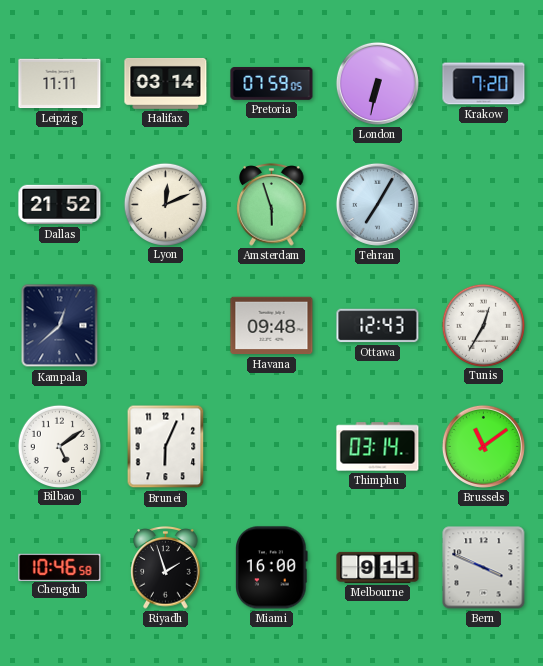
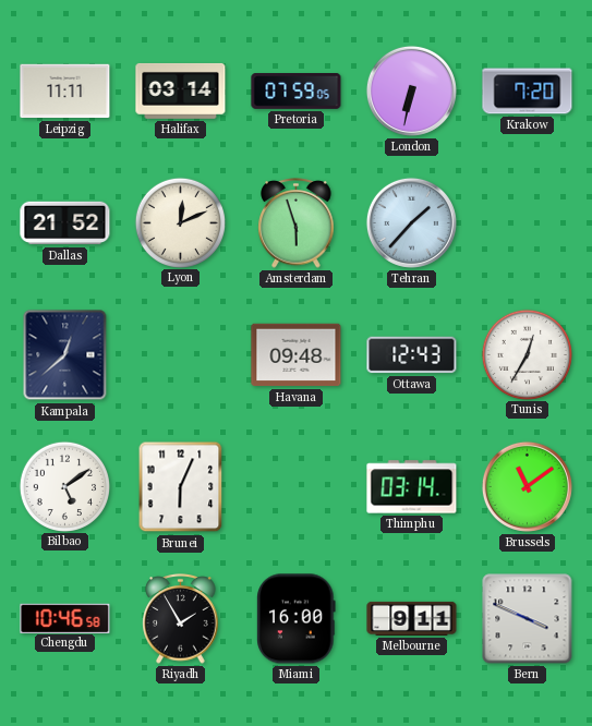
Tehran: 7:05 -> 1:37
Riyadh: 1:57 -> 1:55
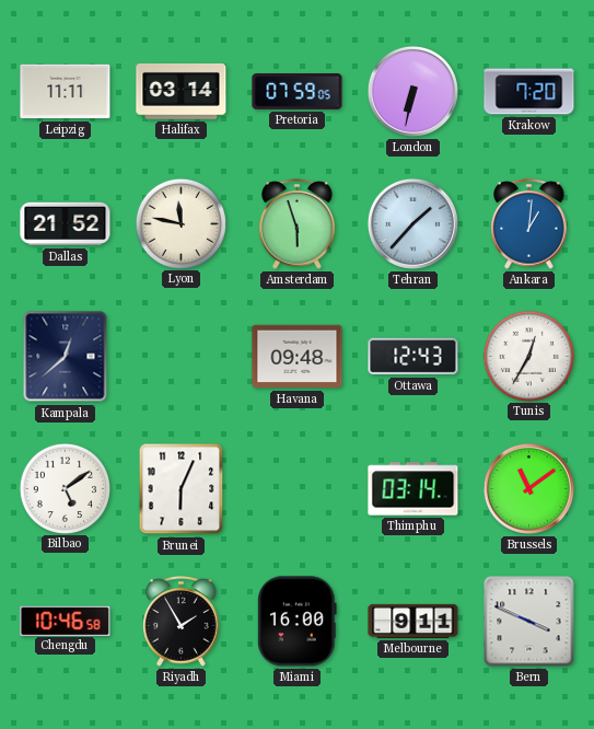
Lyon: 12:11 -> 11:47
Ankara: none -> 1:01
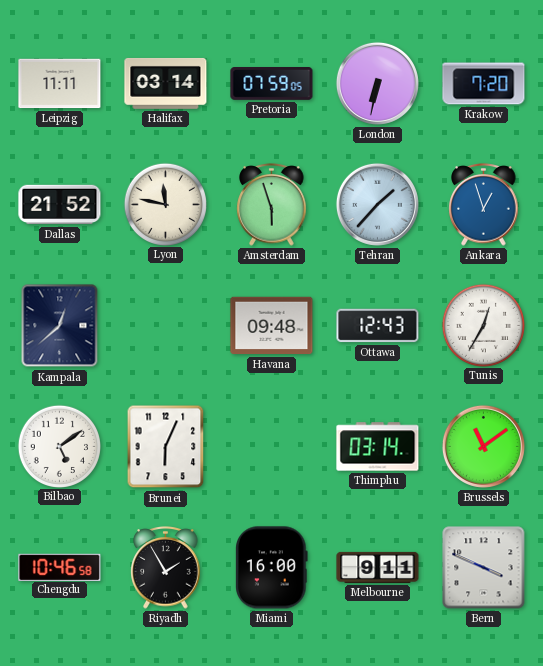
Ankara: 1:01 -> 12:57
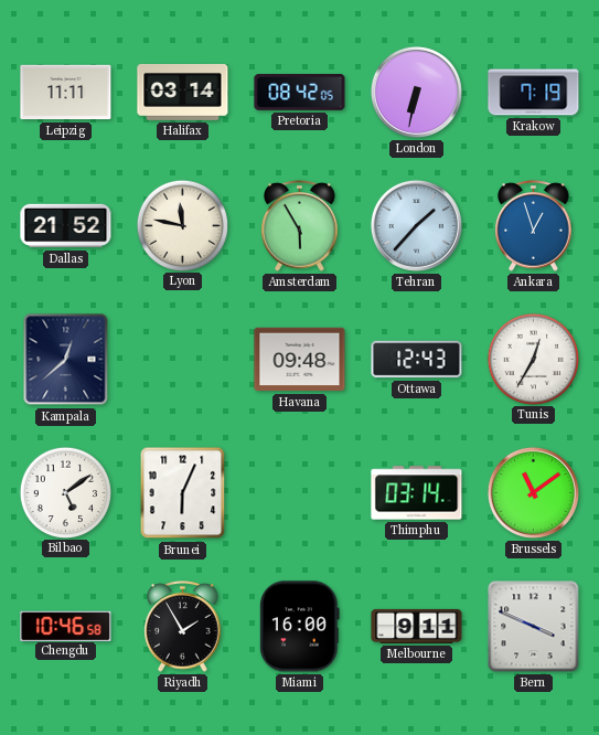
Pretoria: 07:59 -> 08:42
Krakow: 7:20 -> 7:19
Amsterdam: 5:57 -> 5:55
